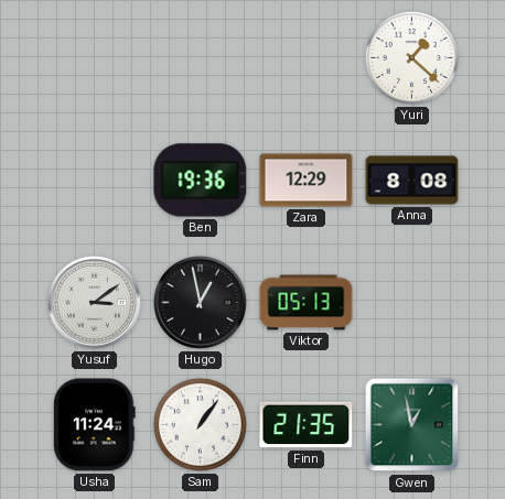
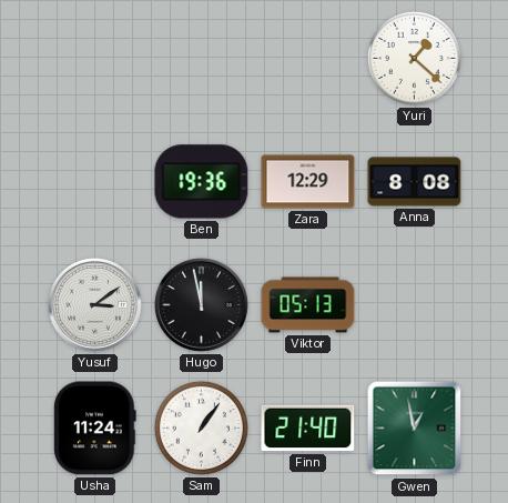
Hugo: 12:58 -> 11:58
Finn: 21:35 -> 21:40
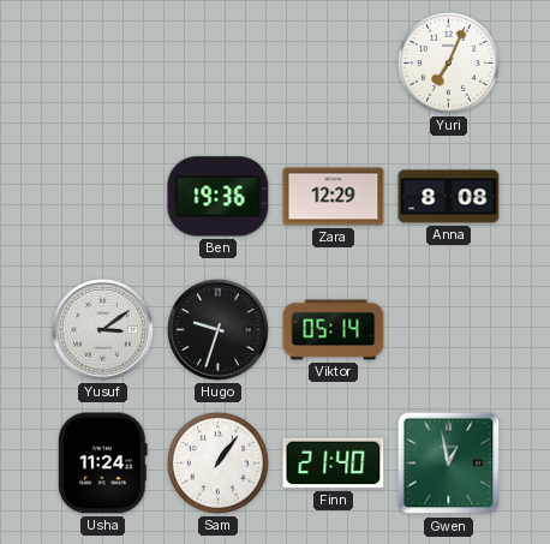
Yuri: 1:22 -> 7:04
Hugo: 11:58 -> 9:33
Viktor: 05:13 -> 05:14
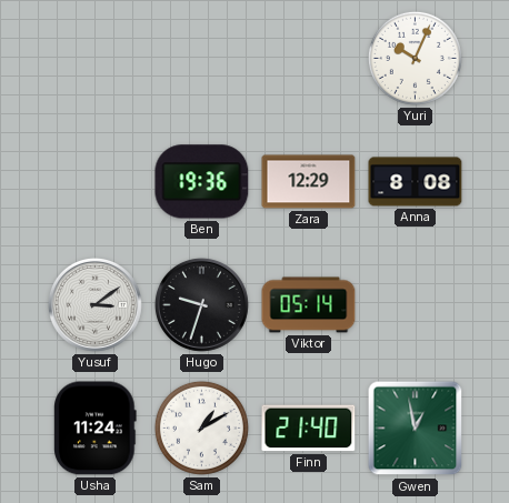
Yuri: 7:04 -> 10:04
Sam: 1:06 -> 1:10
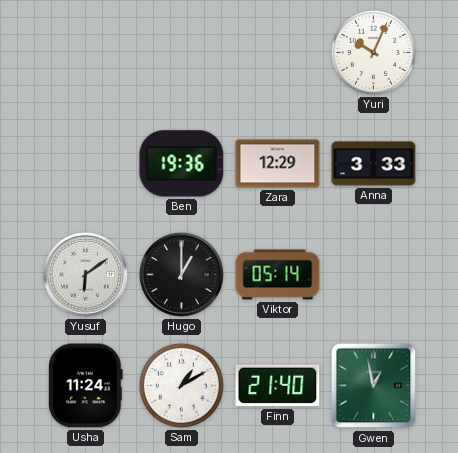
Anna: 8:08 -> 3:33
Yusuf: 3:09 -> 6:09
Hugo: 9:33 -> 1:00
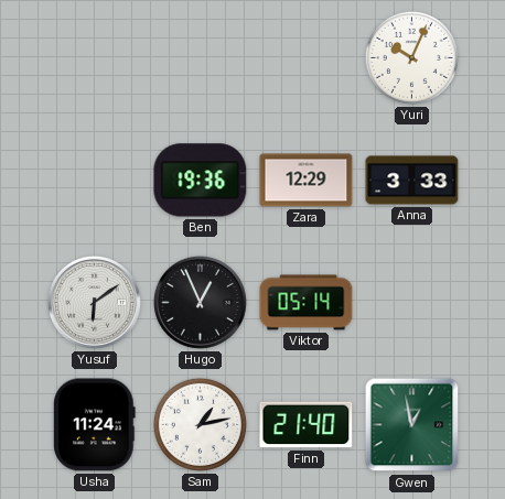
Hugo: 1:00 -> 12:56
Sam: 1:10 -> 1:13
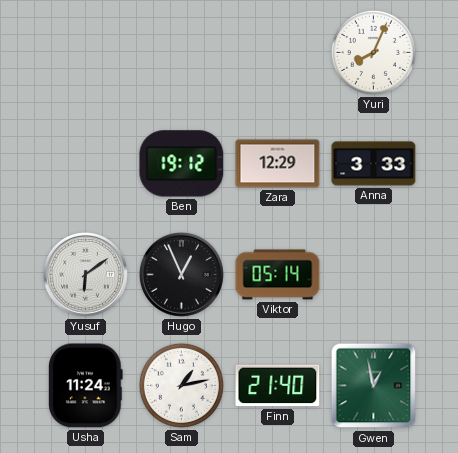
Yuri: 10:04 -> 8:04
Ben: 19:36 -> 19:12
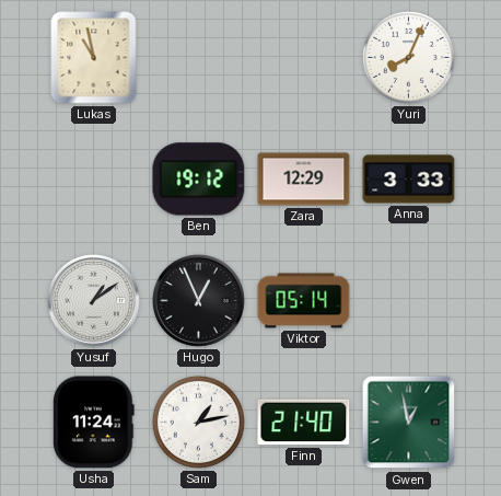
Lukas: none -> 10:58
Yusuf: 6:09 -> 1:09
